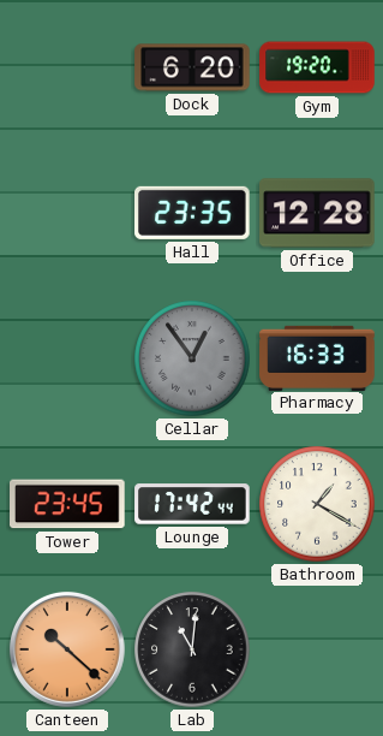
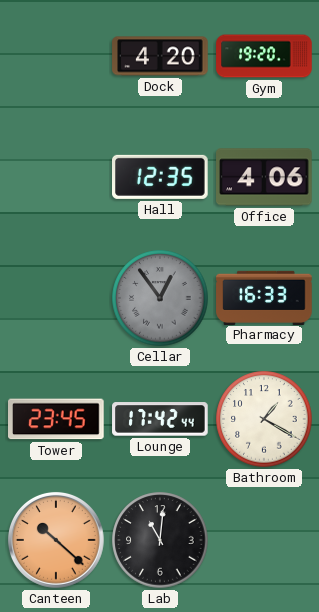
Dock: 6:20 -> 4:20
Hall: 23:35 -> 12:35
Office: 12:28 -> 4:06
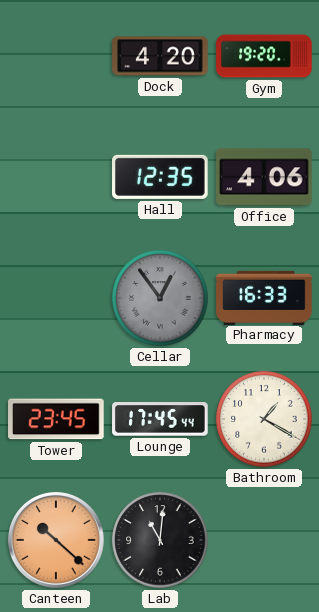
Lounge: 17:42 -> 17:45
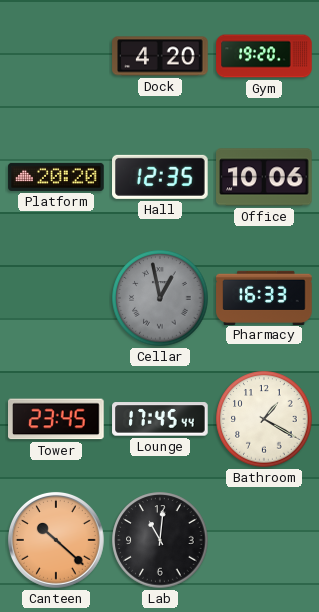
Platform: none -> 20:20
Office: 4:06 -> 10:06
Cellar: 12:54 -> 12:58
